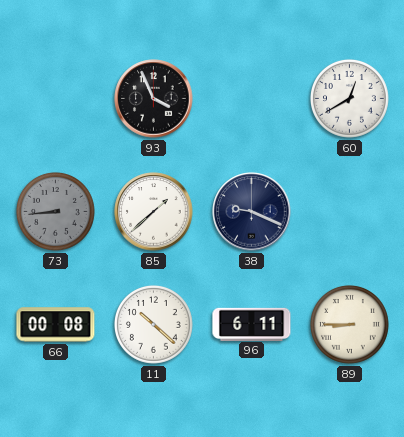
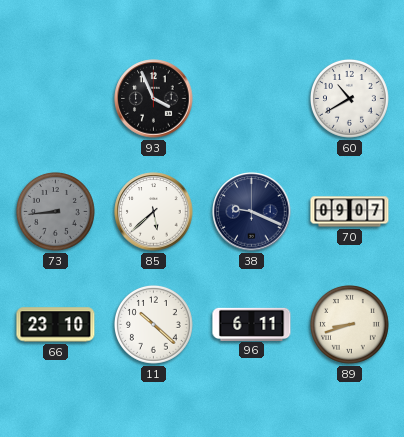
60: 12:40 -> 10:40
85: 1:38 -> 5:38
70: none -> 09:07
66: 00:08 -> 23:10
89: 8:45 -> 8:42
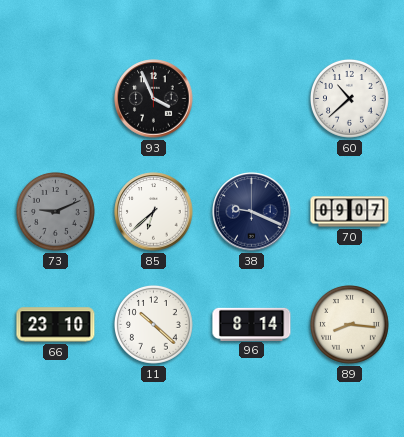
60: 10:40 -> 10:38
73: 8:44 -> 9:11
85: 5:38 -> 6:38
96: 6:11 -> 8:14
89: 8:42 -> 8:16
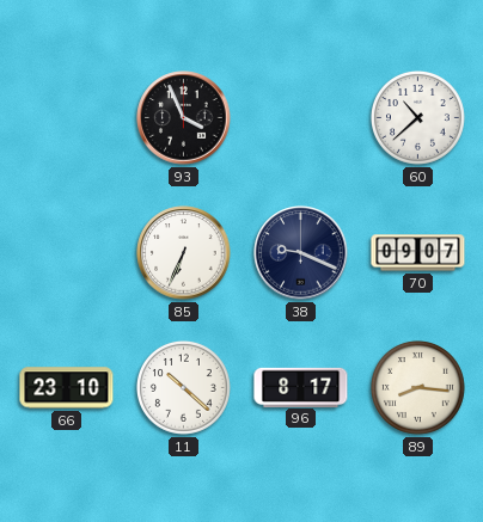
73: 9:11 -> none
85: 6:38 -> 6:34
96: 8:14 -> 8:17
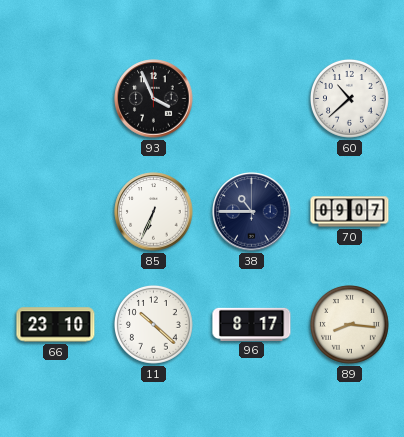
38: 9:19 -> 10:45
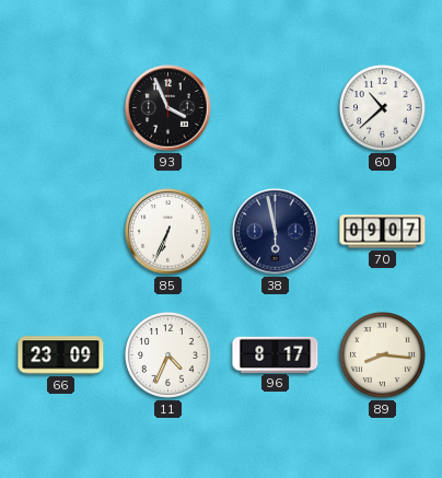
38: 10:45 -> 5:58
66: 23:10 -> 23:09
11: 10:22 -> 4:34
